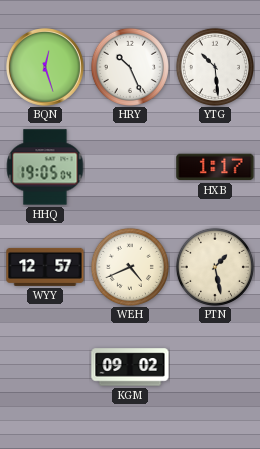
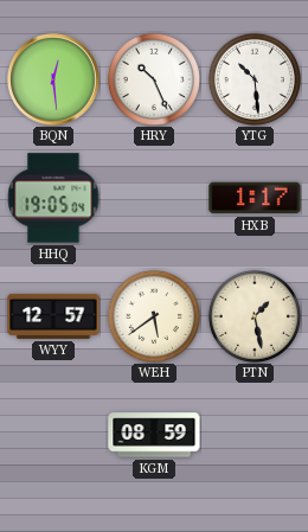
BQN: 12:27 -> 12:29
WEH: 4:41 -> 5:39
KGM: 09:02 -> 08:59
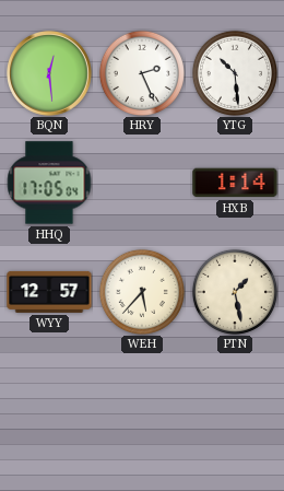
HRY: 10:26 -> 2:26
HHQ: 19:05 -> 17:05
HXB: 1:17 -> 1:14
WEH: 5:39 -> 5:37
KGM: 08:59 -> none
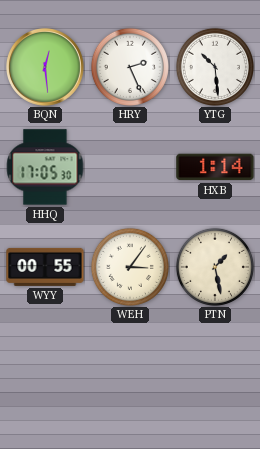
HHQ: 17:05:04 -> 17:05:30
WYY: 12:57 -> 00:55
WEH: 5:37 -> 3:06
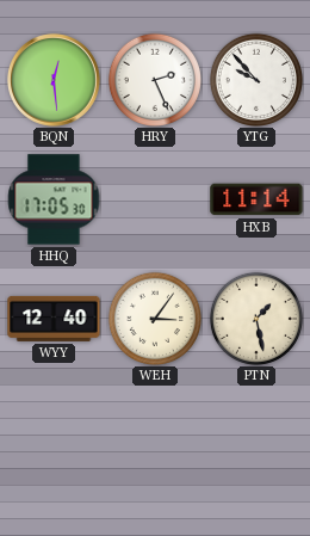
YTG: 10:29 -> 9:53
HXB: 1:14 -> 11:14
WYY: 00:55 -> 12:40
